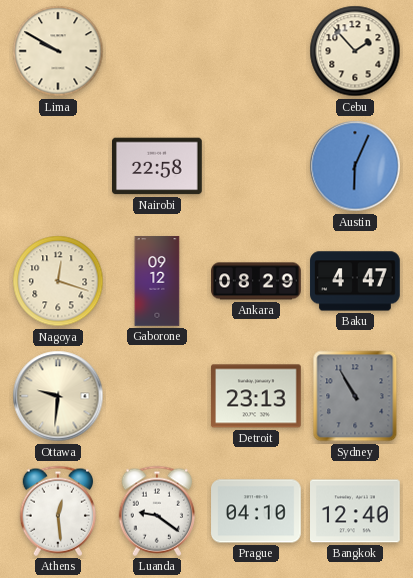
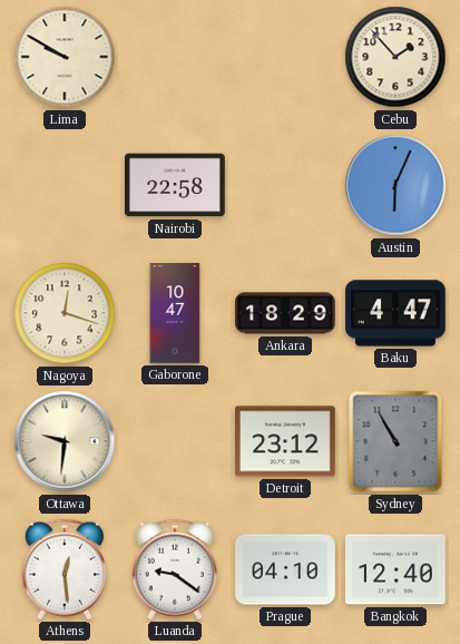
Gaborone: 09:12 -> 10:47
Ankara: 08:29 -> 18:29
Detroit: 23:13 -> 23:12
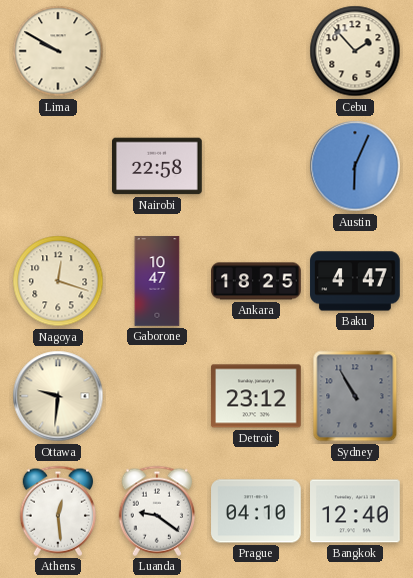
Ankara: 18:29 -> 18:25
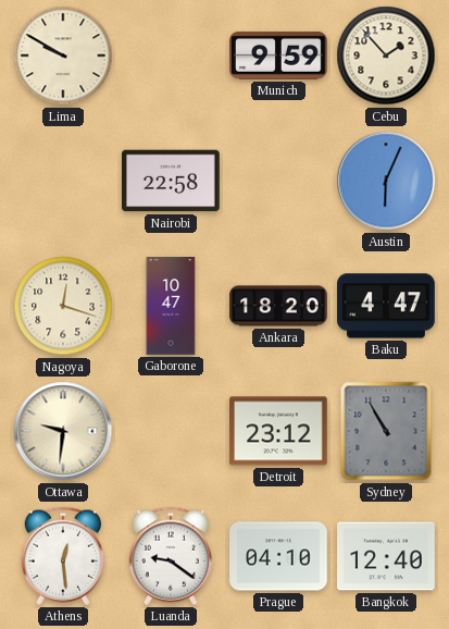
Munich: none -> 9:59
Ankara: 18:25 -> 18:20
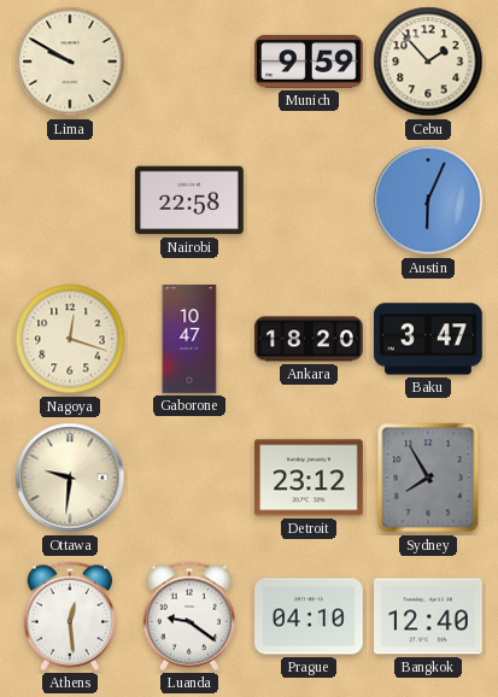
Baku: 4:47 -> 3:47
Sydney: 10:55 -> 7:55
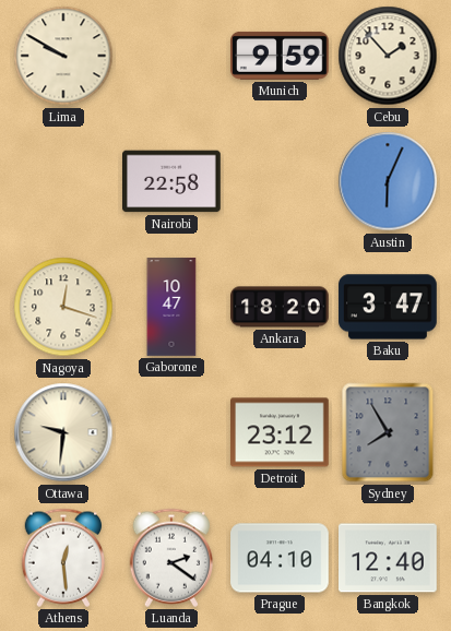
Luanda: 9:21 -> 2:21
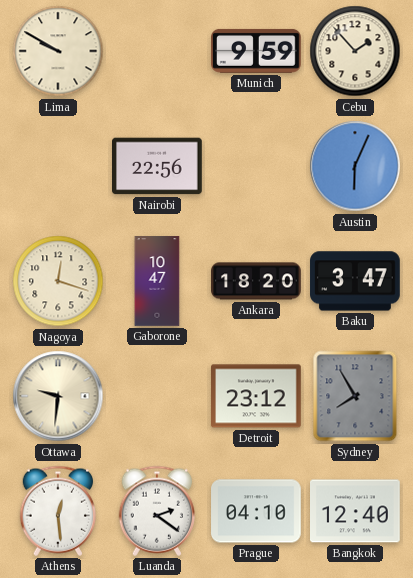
Nairobi: 22:58 -> 22:56
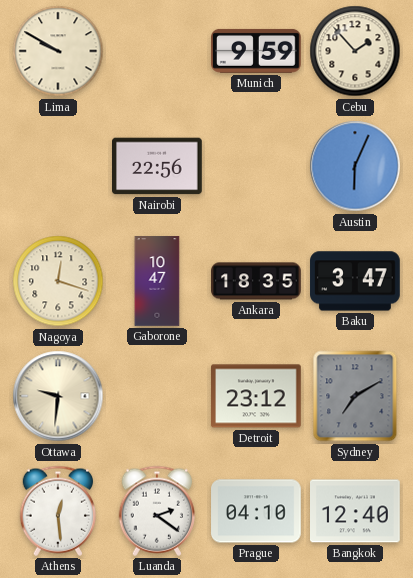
Ankara: 18:20 -> 18:35
Sydney: 7:55 -> 7:10
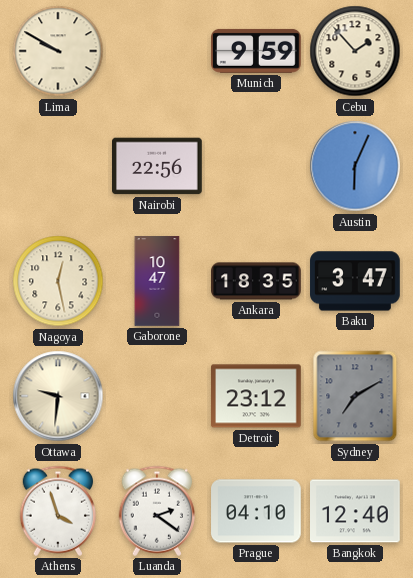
Nagoya: 12:18 -> 12:28
Athens: 12:29 -> 3:57
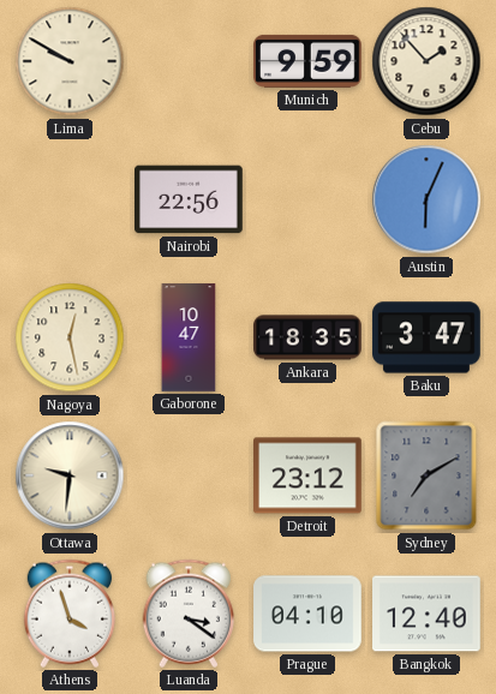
Luanda: 2:21 -> 3:21
